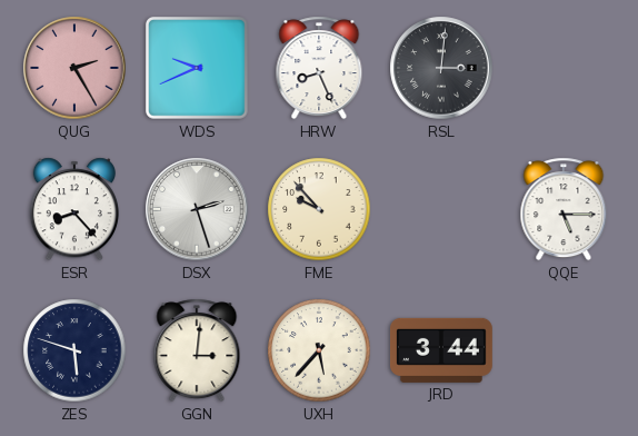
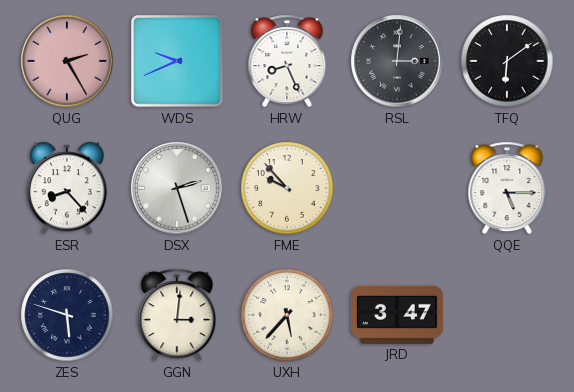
TFQ: none -> 6:09
JRD: 3:44 -> 3:47
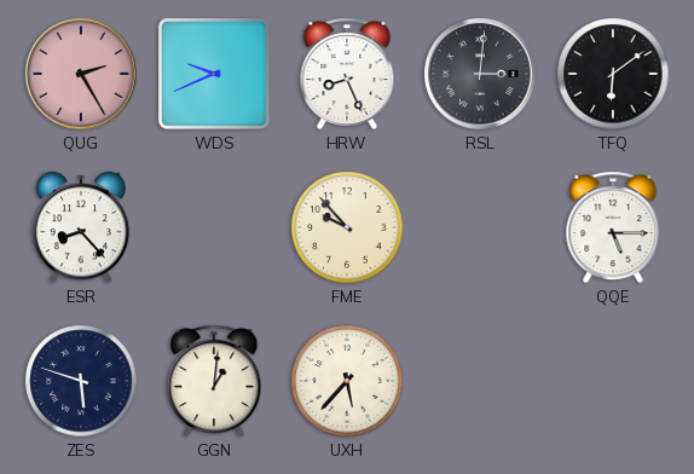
DSX: 2:27 -> none
GGN: 3:01 -> 1:01
JRD: 3:47 -> none
